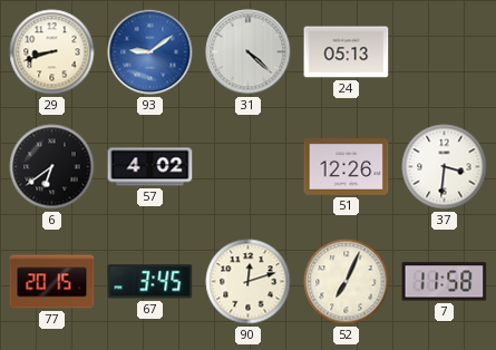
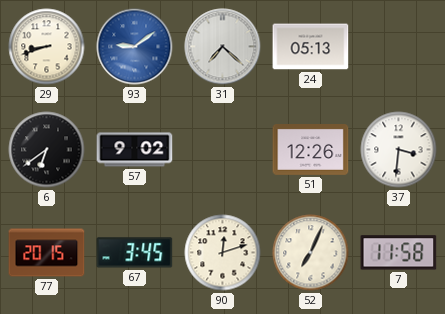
31: 4:22 -> 7:22
57: 4:02 -> 9:02
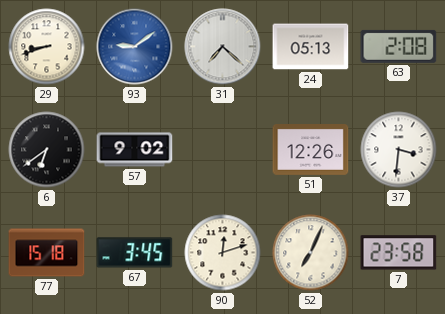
63: none -> 2:08
77: 20:15 -> 15:18
7: 11:58 -> 23:58
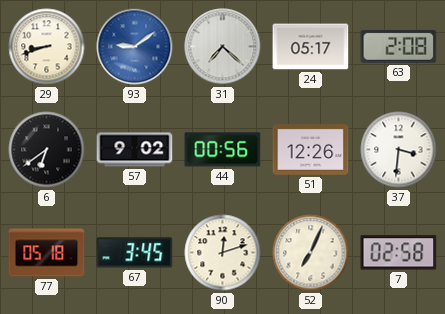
24: 05:13 -> 05:17
44: none -> 00:56
77: 15:18 -> 05:18
7: 23:58 -> 02:58
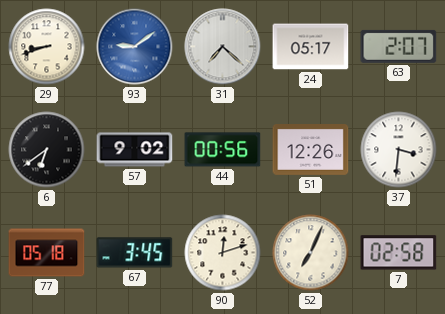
63: 2:08 -> 2:07
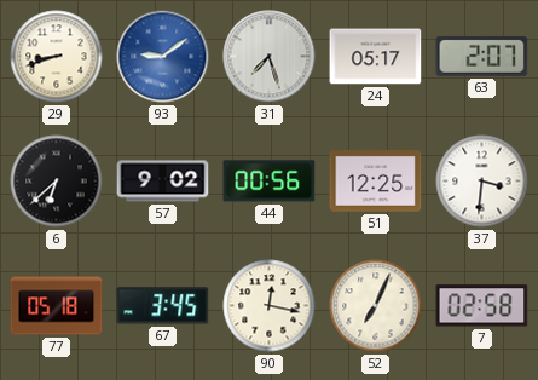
31: 7:22 -> 7:27
6: 6:39 -> 6:38
51: 12:26 -> 12:25
90: 12:12 -> 12:17
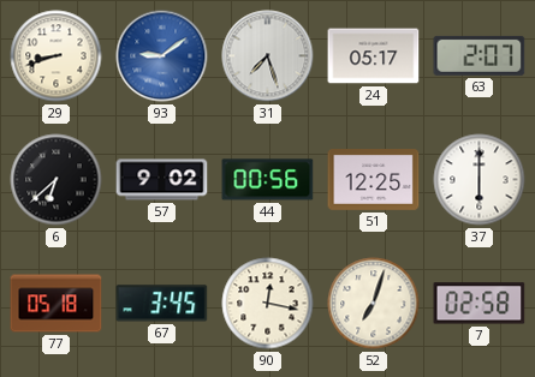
37: 3:31 -> 6:00
52: 7:04 -> 7:03
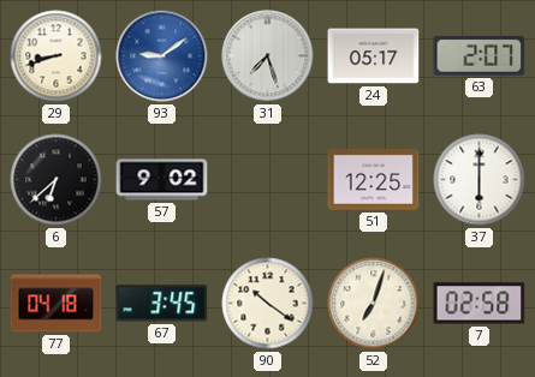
44: 00:56 -> none
77: 05:18 -> 04:18
90: 12:17 -> 10:21
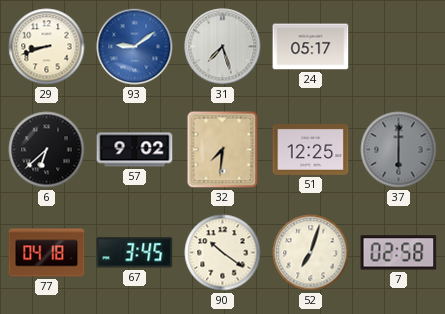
63: 2:07 -> none
32: none -> 7:31
37 dial: white -> grey
